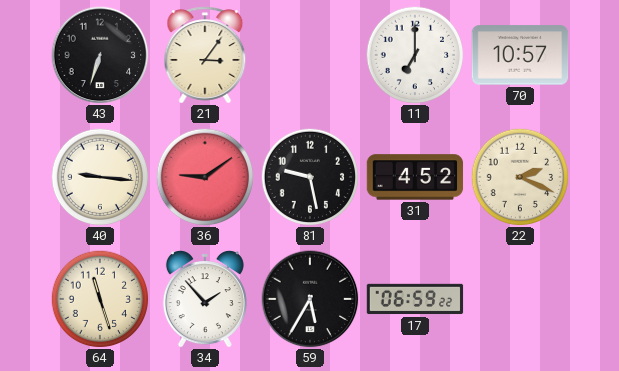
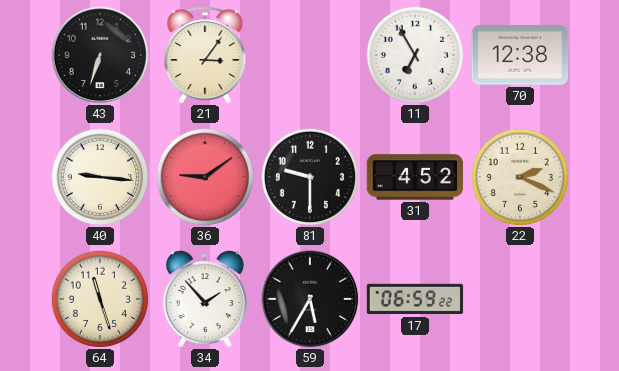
11: 7:00 -> 6:55
70: 10:57 -> 12:38
81: 9:28 -> 9:30
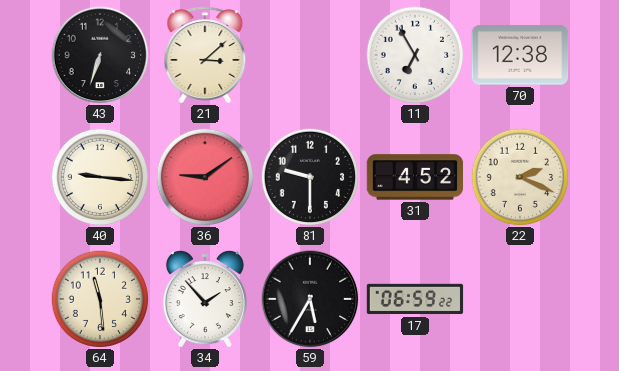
21: 3:06 -> 3:08
64: 11:27 -> 11:29
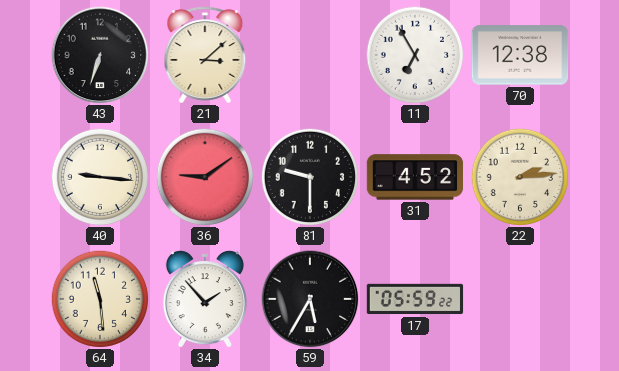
22: 2:19 -> 2:14
17: 06:59 -> 05:59
